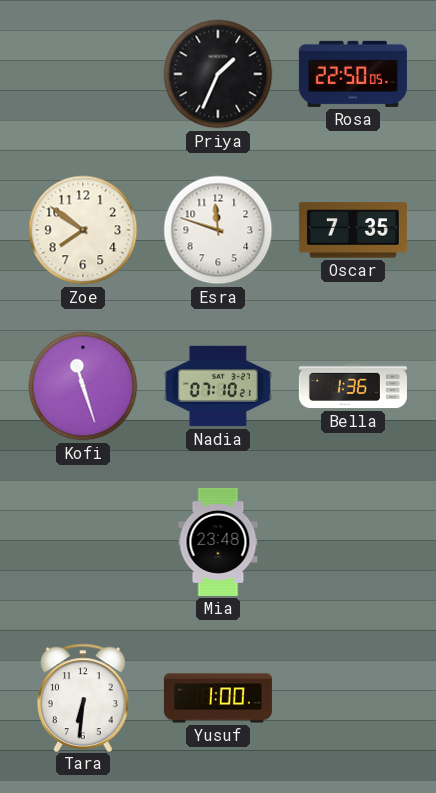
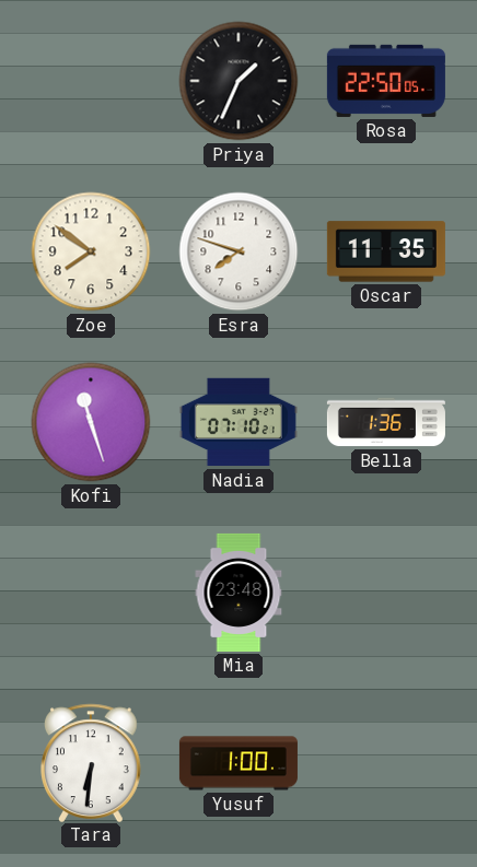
Esra: 11:48 -> 7:48
Oscar: 7:35 -> 11:35
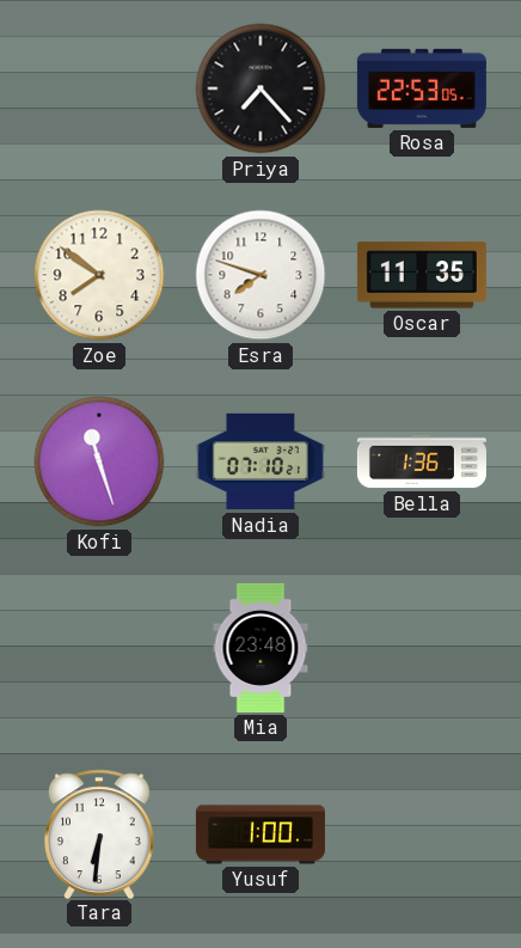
Priya: 1:34 -> 7:23
Rosa: 22:50 -> 22:53
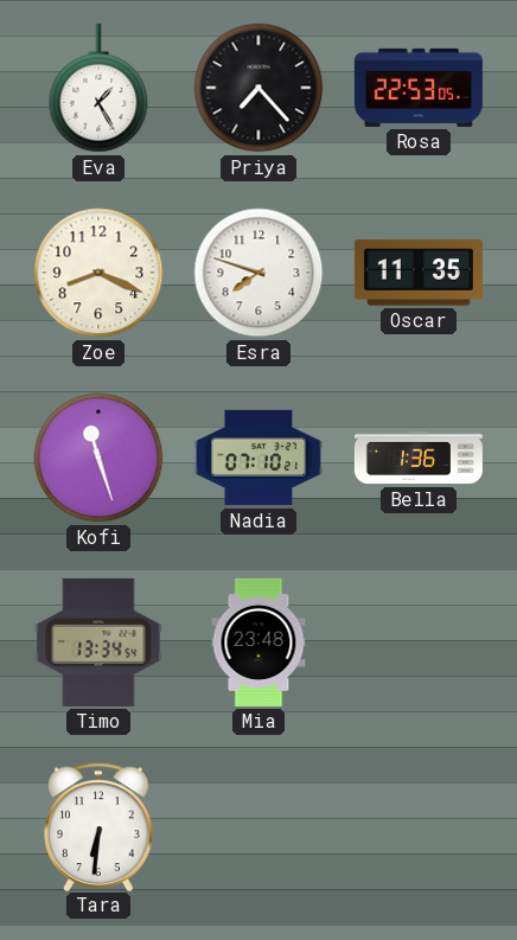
Eva: none -> 1:25
Zoe: 7:51 -> 8:19
Timo: none -> 13:34
Yusuf: 1:00 -> none
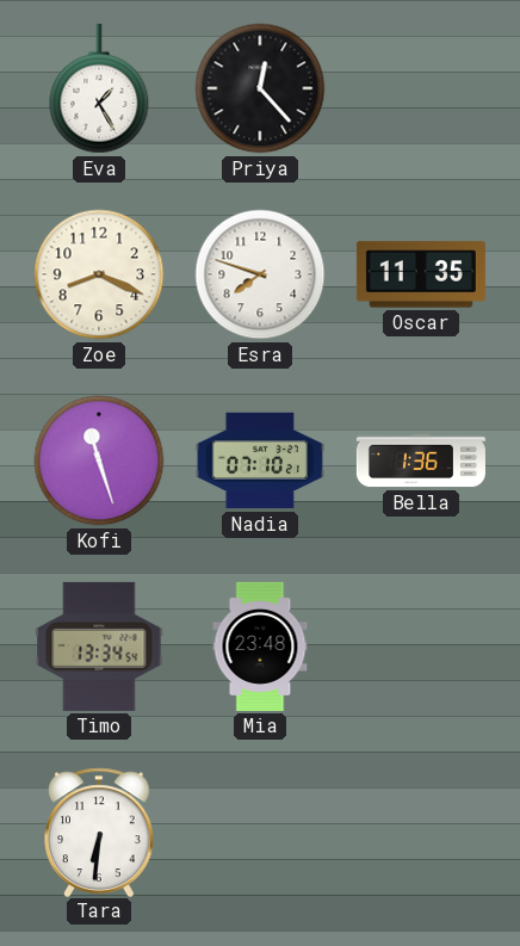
Priya: 7:23 -> 12:23
Rosa: 22:53 -> none
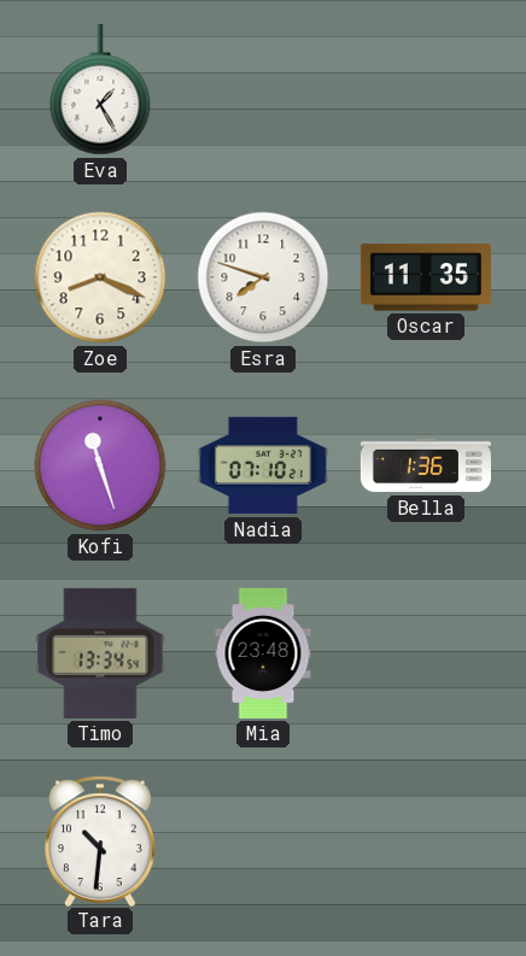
Priya: 12:23 -> none
Tara: 6:31 -> 10:31
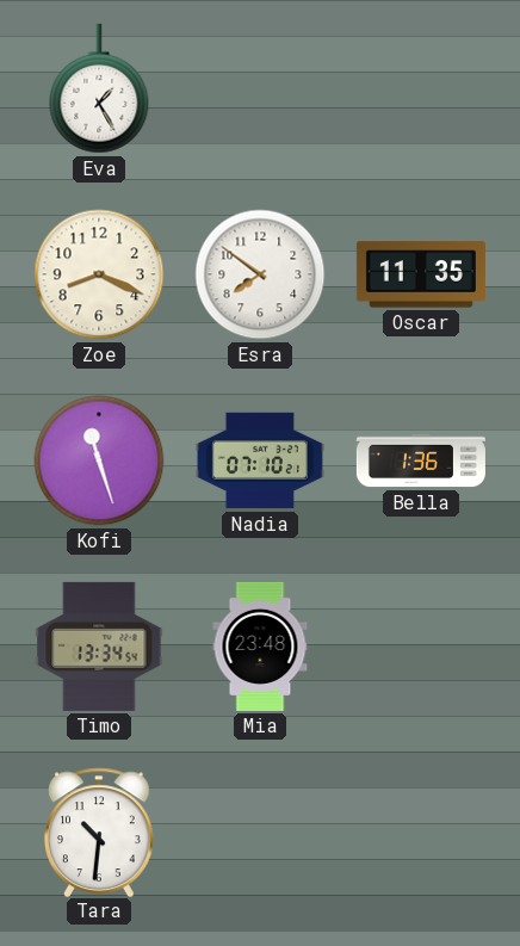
Esra: 7:48 -> 7:51
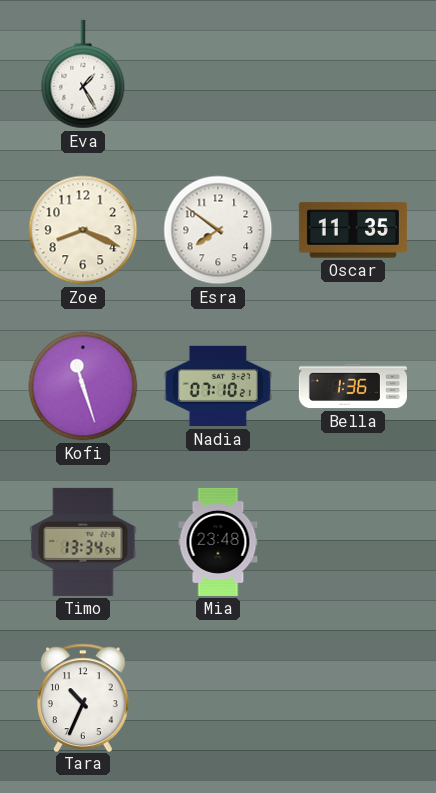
Tara: 10:31 -> 10:34
